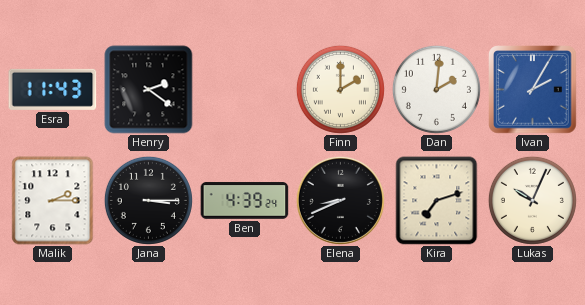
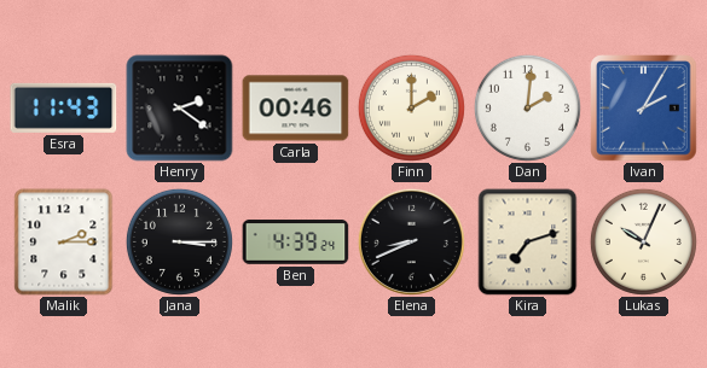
Carla: none -> 00:46
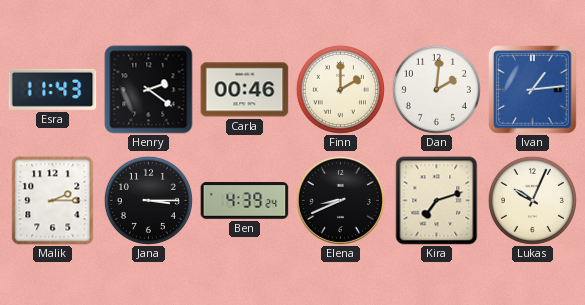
Ivan: 2:05 -> 1:14
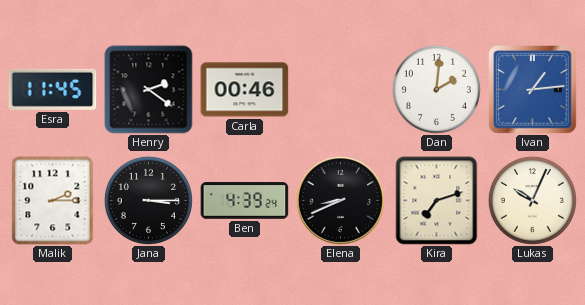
Esra: 11:43 -> 11:45
Finn: 2:00 -> none
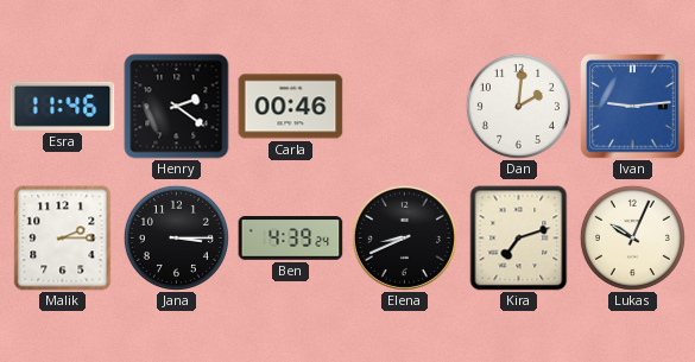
Esra: 11:45 -> 11:46
Ivan: 1:14 -> 9:14
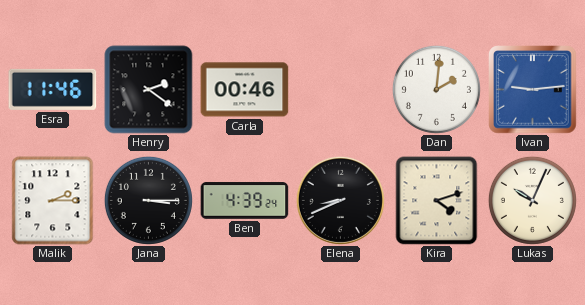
Kira: 7:12 -> 4:12
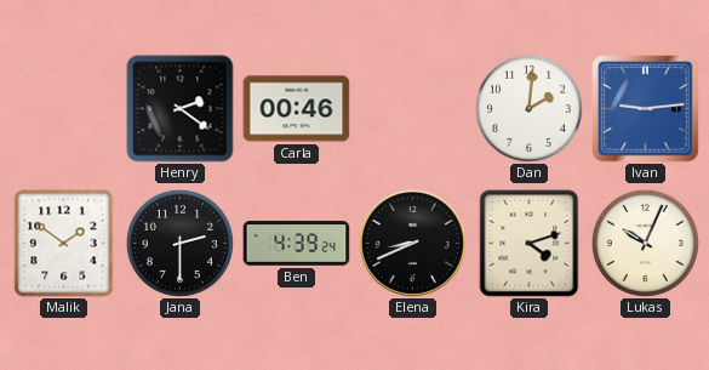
Esra: 11:46 -> none
Malik: 2:15 -> 1:51
Jana: 3:15 -> 2:30
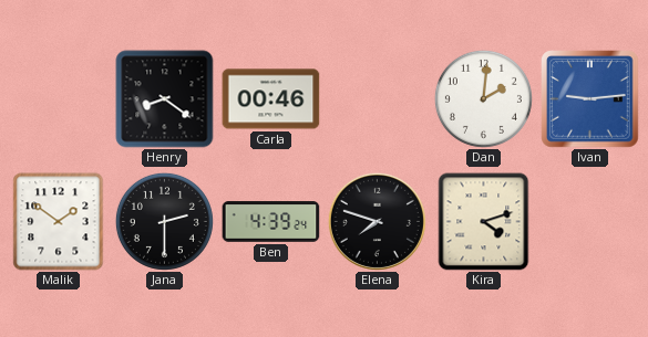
Henry: 2:21 -> 8:21
Elena: 8:41 -> 7:48
Lukas: 10:04 -> none
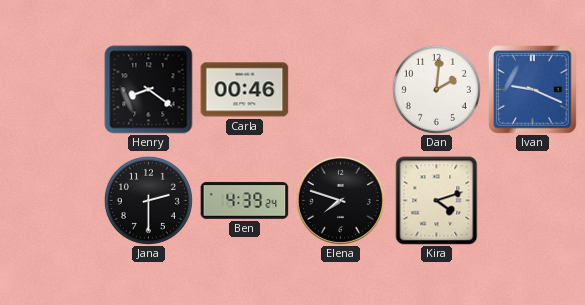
Ivan: 9:14 -> 9:19
Malik: 1:51 -> none
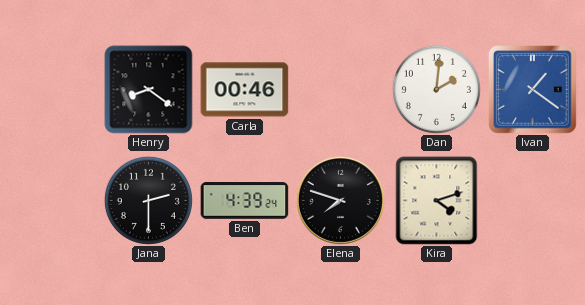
Ivan: 9:19 -> 1:21
